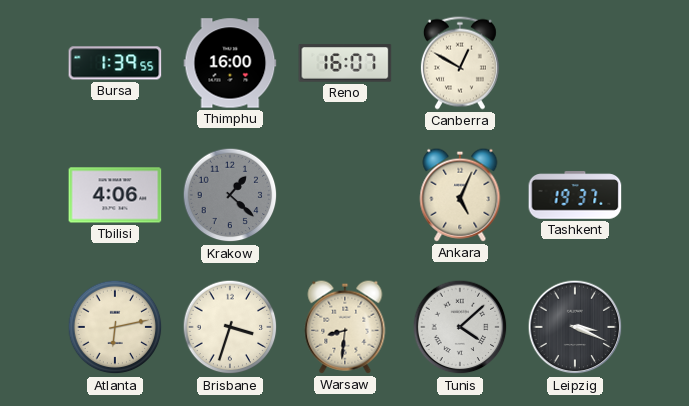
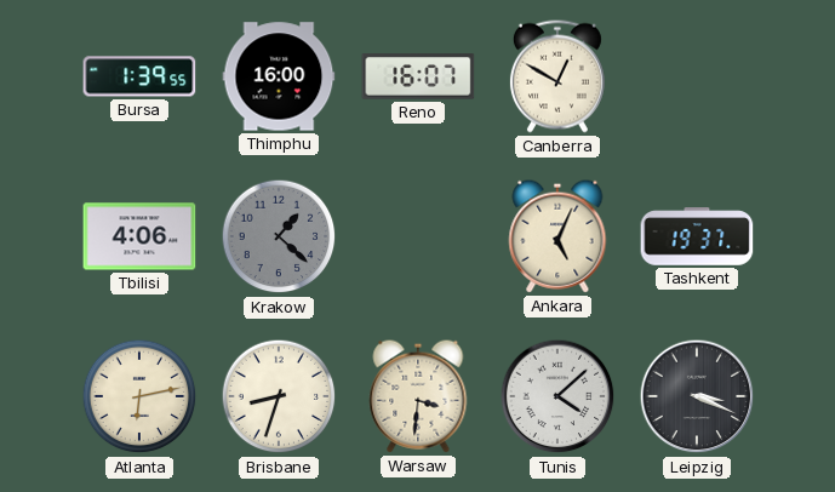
Brisbane: 3:33 -> 8:33
Warsaw: 8:31 -> 3:31
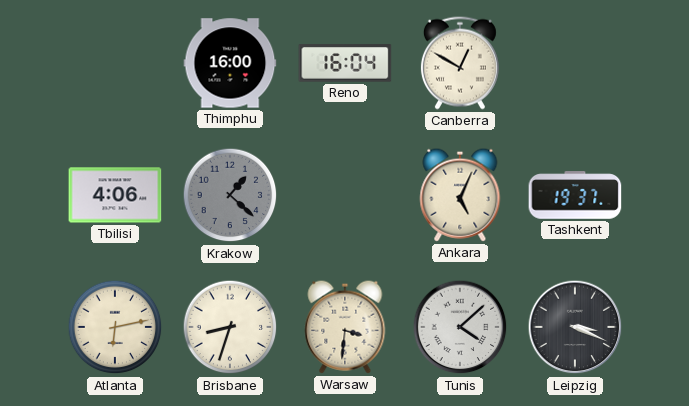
Bursa: 1:39 -> none
Reno: 16:07 -> 16:04
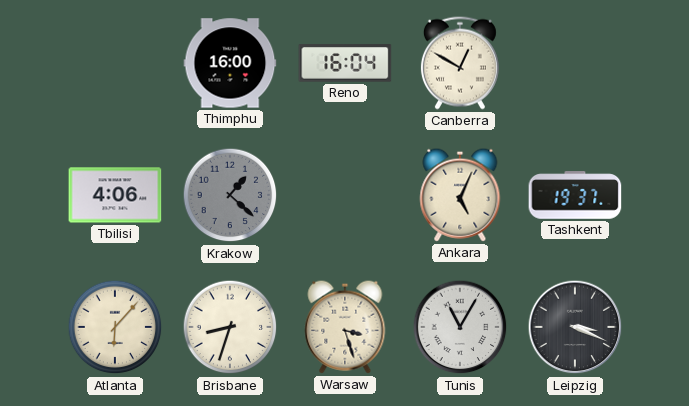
Atlanta: 6:13 -> 6:07
Warsaw: 3:31 -> 3:27
Tunis: 4:08 -> 11:05
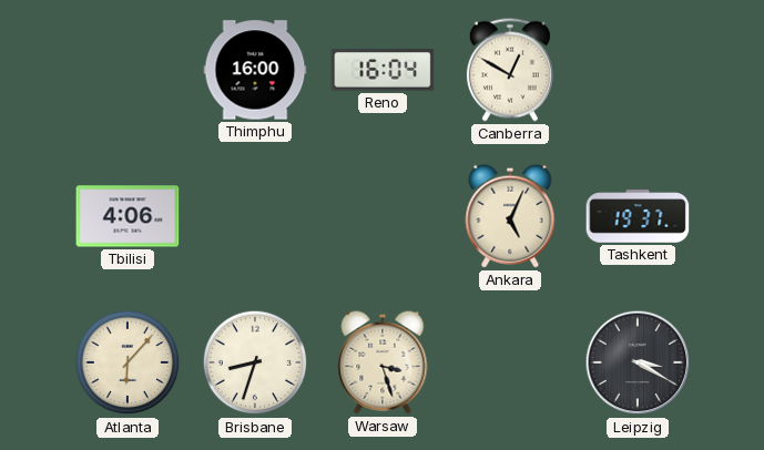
Krakow: 1:22 -> none
Tunis: 11:05 -> none
Leipzig: 3:19 -> 3:20
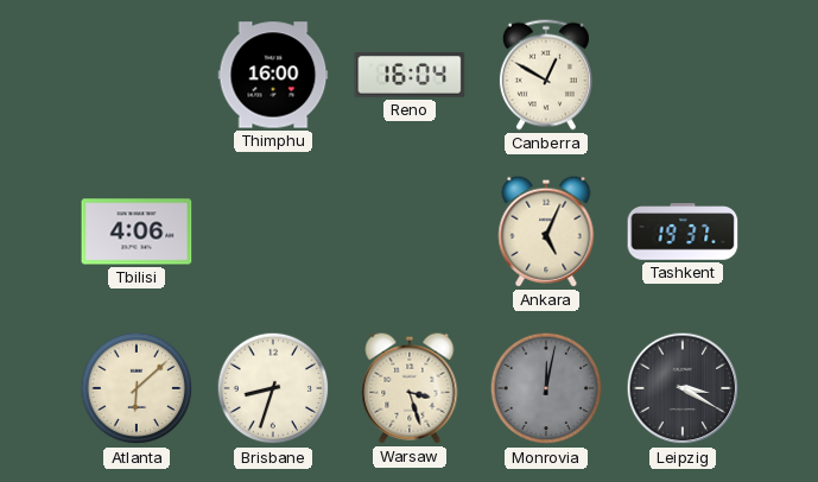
Atlanta: 6:07 -> 6:08
Monrovia: none -> 12:02
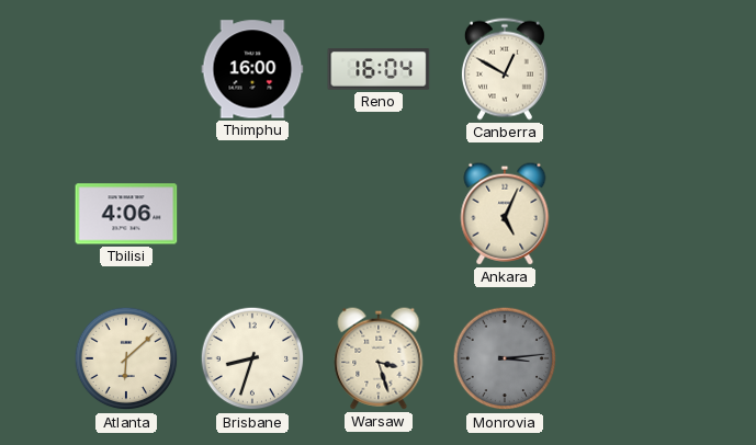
Tashkent: 19:37 -> none
Monrovia: 12:02 -> 3:14
Leipzig: 3:20 -> none
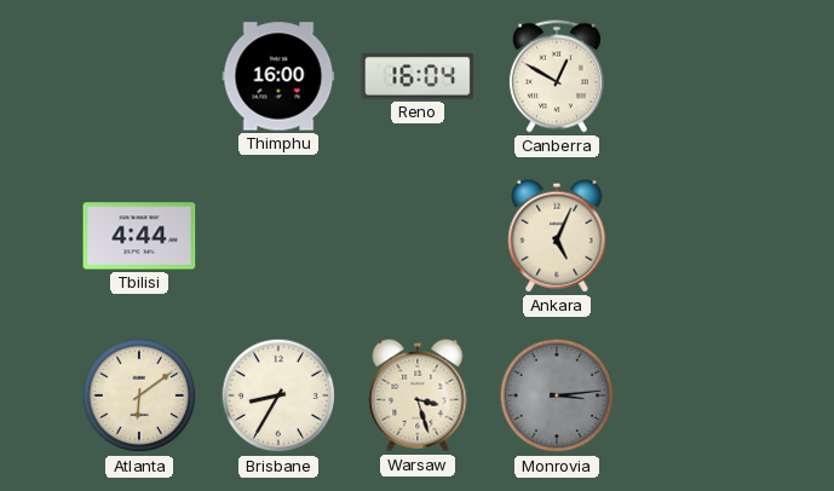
Tbilisi: 4:06 -> 4:44
Atlanta: 6:08 -> 6:09
Brisbane: 8:33 -> 8:35
